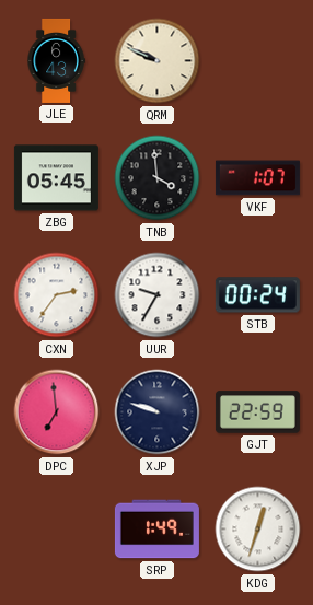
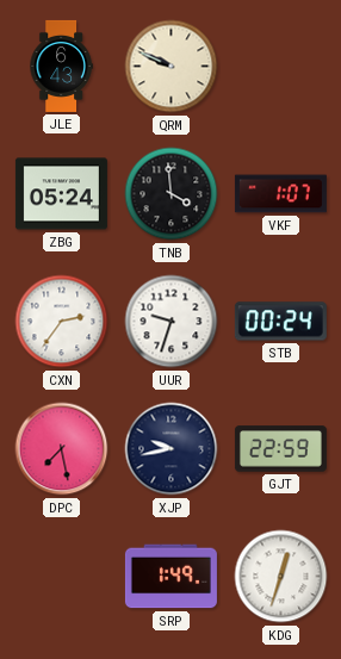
ZBG: 05:45 -> 05:24
UUR: 9:35 -> 9:33
DPC: 6:59 -> 7:28
XJP: 9:48 -> 9:43
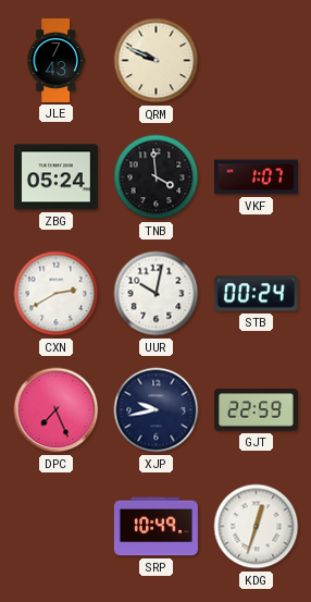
JLE: 6:43 -> 7:43
CXN: 2:36 -> 2:40
UUR: 9:33 -> 10:02
DPC: 7:28 -> 7:26
SRP: 1:49 -> 10:49
